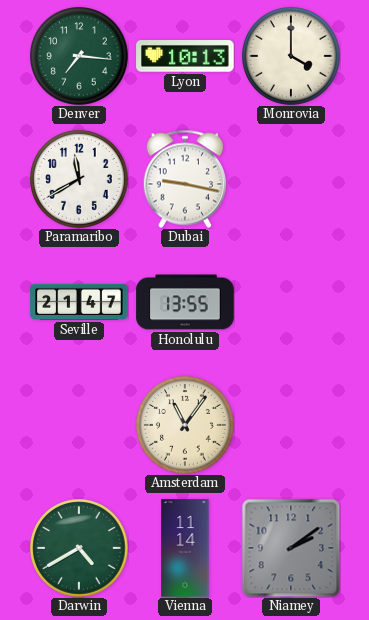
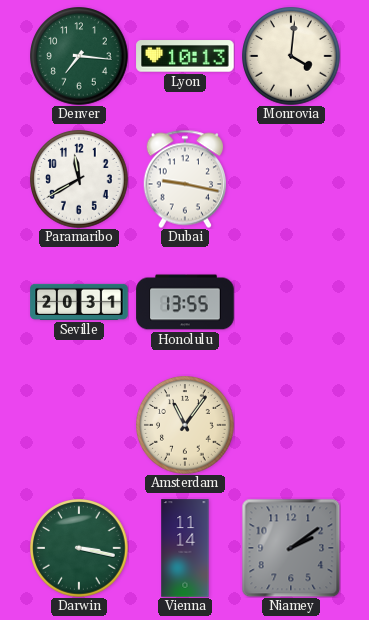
Monrovia: 4:00 -> 4:01
Seville: 21:47 -> 20:31
Darwin: 4:40 -> 3:17
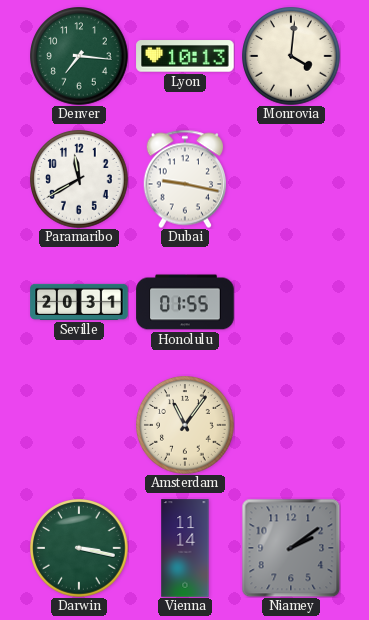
Honolulu: 13:55 -> 01:55
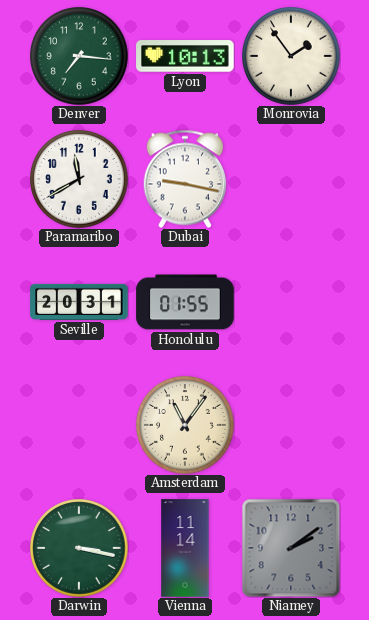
Monrovia: 4:01 -> 1:54
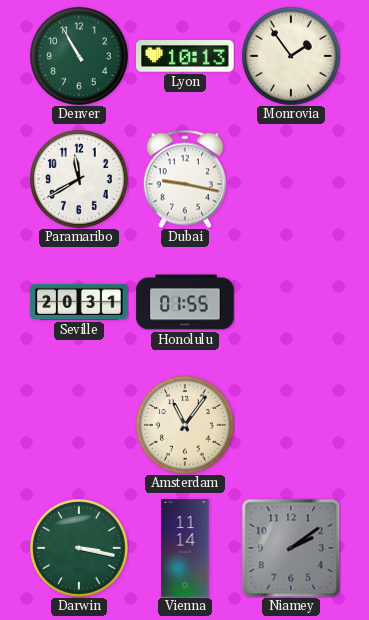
Denver: 7:16 -> 10:55
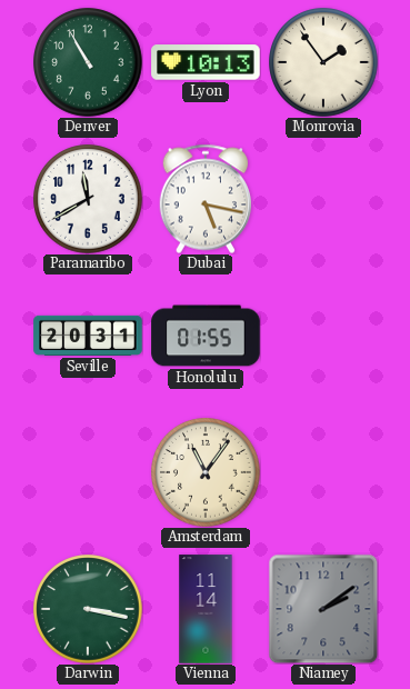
Dubai: 9:17 -> 5:17
